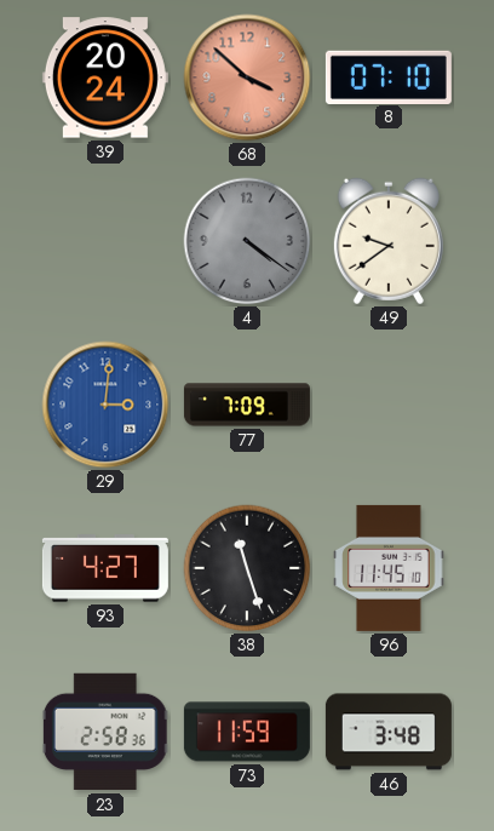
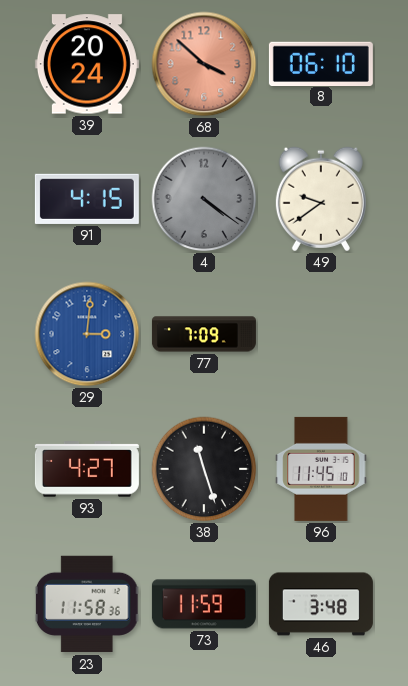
8: 07:10 -> 06:10
91: none -> 4:15
23: 2:58 -> 11:58
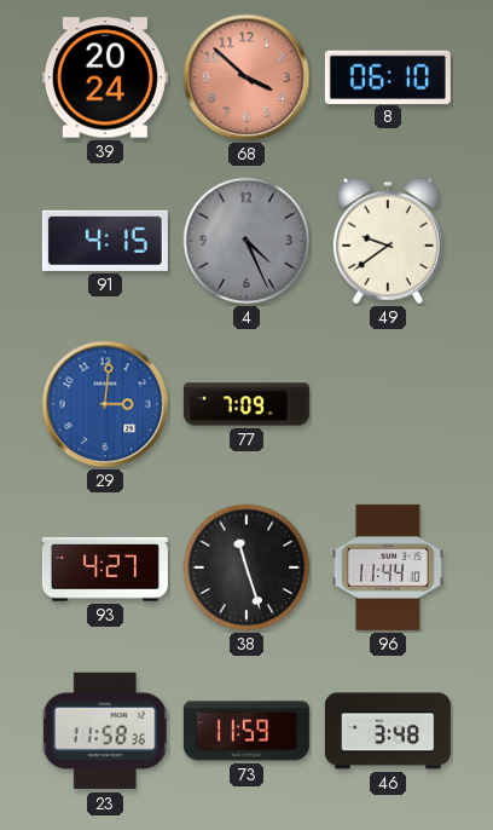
4: 4:21 -> 4:26
96: 11:45 -> 11:44
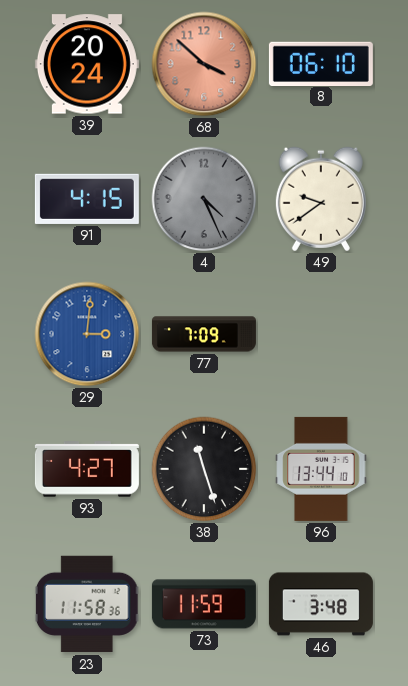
96: 11:44 -> 13:44
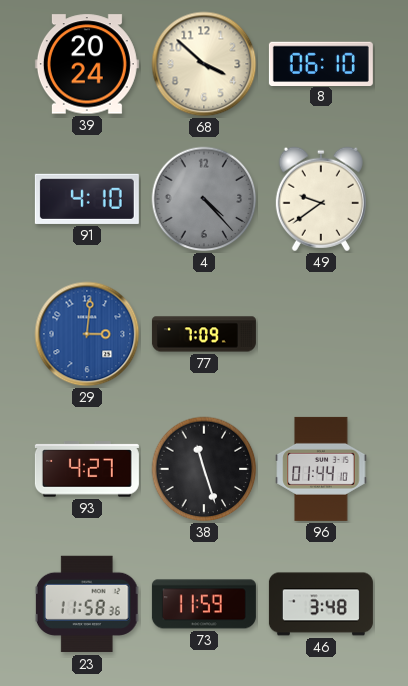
68 dial: salmon -> cream
91: 4:15 -> 4:10
4: 4:26 -> 4:23
96: 13:44 -> 01:44
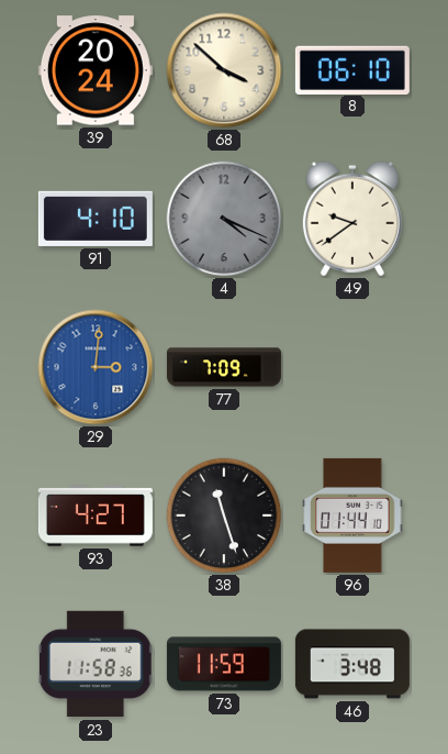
4: 4:23 -> 4:19
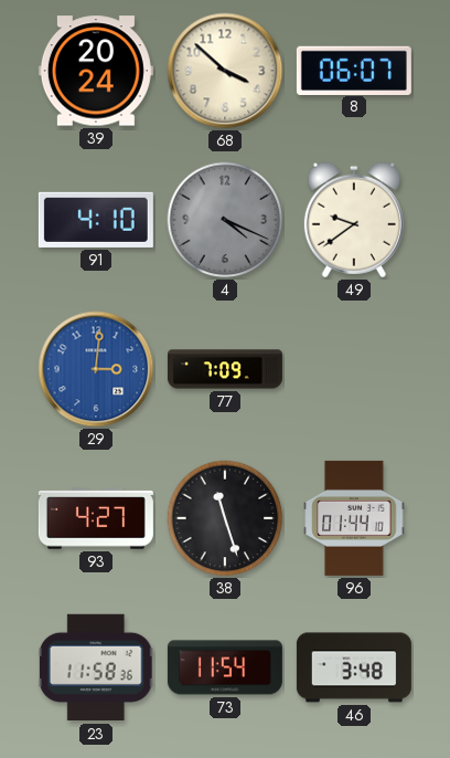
8: 06:10 -> 06:07
73: 11:59 -> 11:54
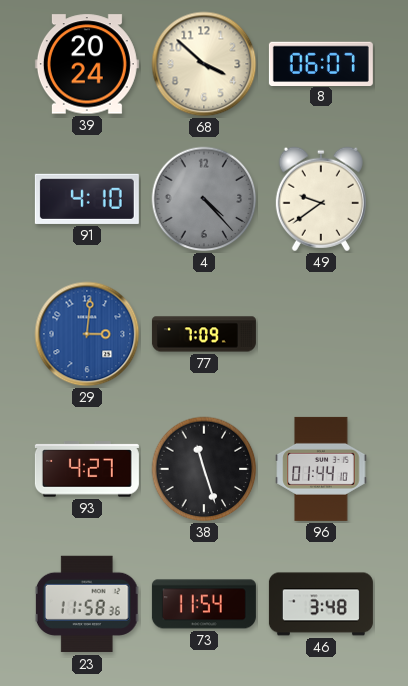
4: 4:19 -> 4:23
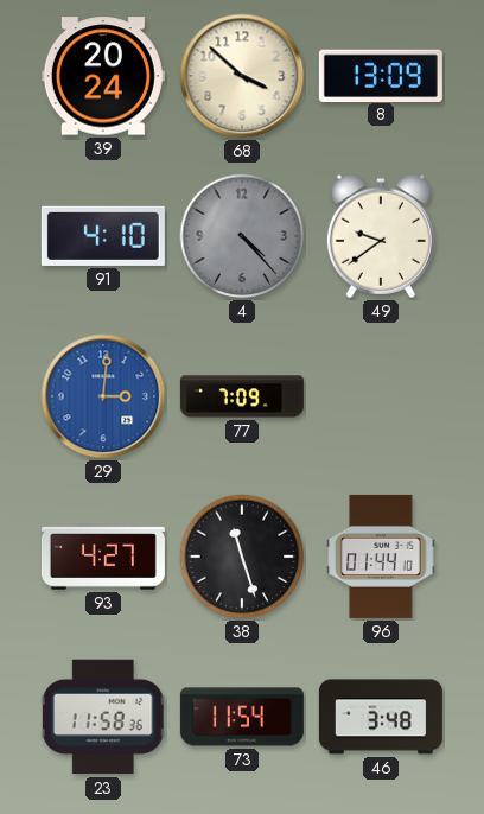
8: 06:07 -> 13:09
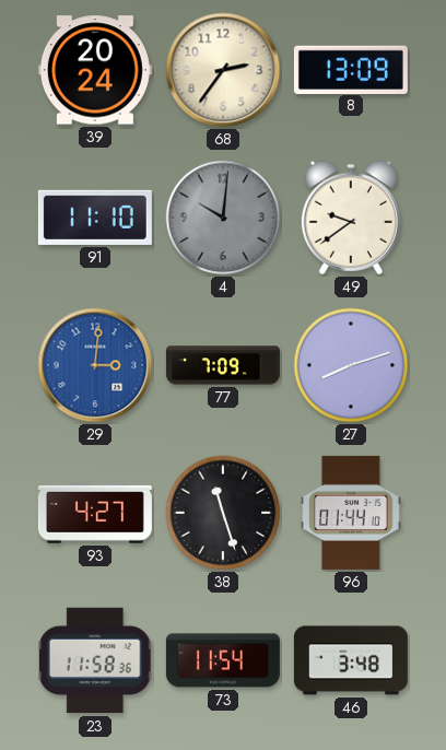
68: 3:52 -> 2:36
91: 4:10 -> 11:10
4: 4:23 -> 10:01
27: none -> 8:12
